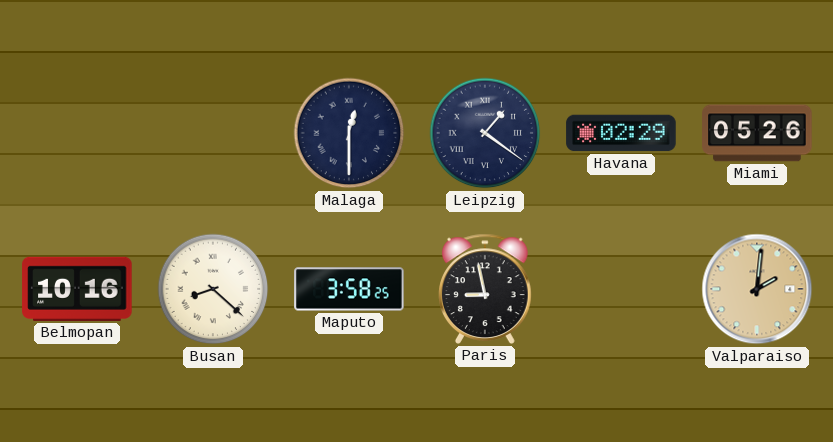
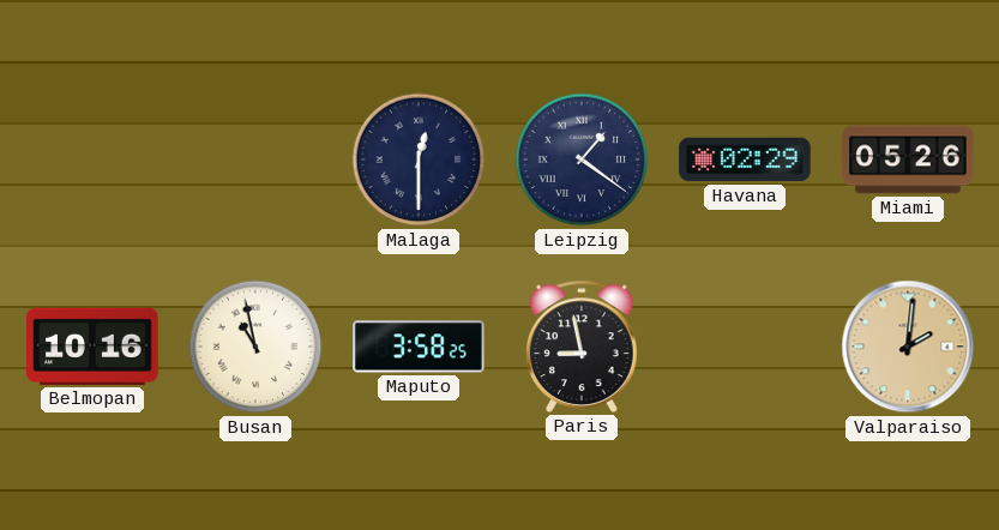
Busan: 8:22 -> 10:58
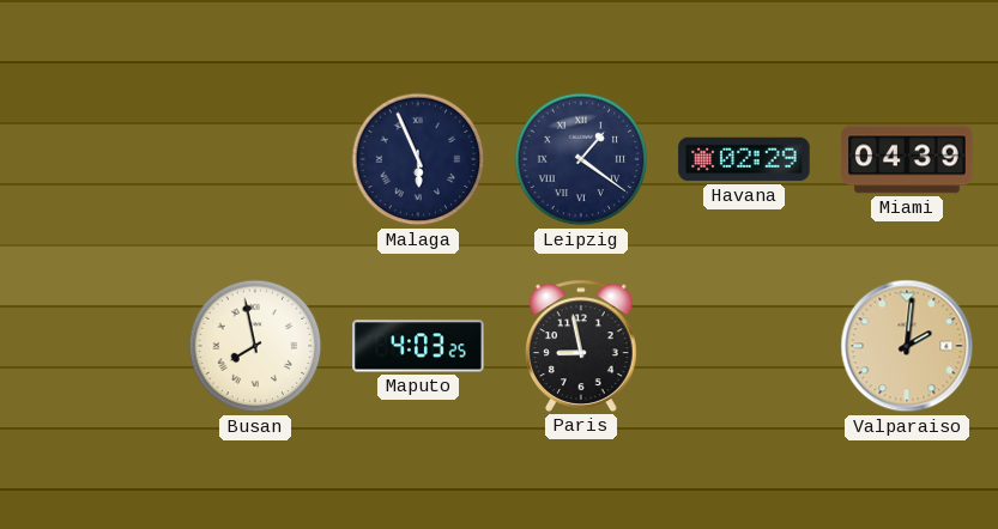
Malaga: 12:30 -> 5:56
Miami: 05:26 -> 04:39
Belmopan: 10:16 -> none
Busan: 10:58 -> 7:58
Maputo: 3:58 -> 4:03
